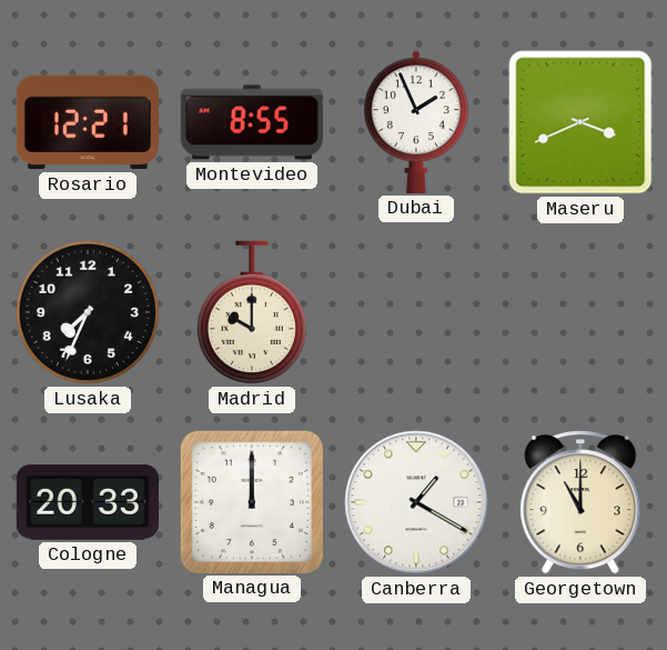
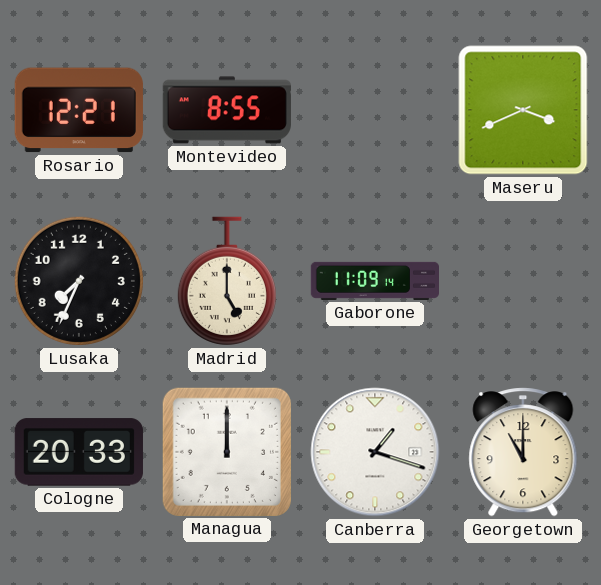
Dubai: 1:56 -> none
Madrid: 10:00 -> 5:00
Gaborone: none -> 11:09
Canberra: 1:20 -> 1:18
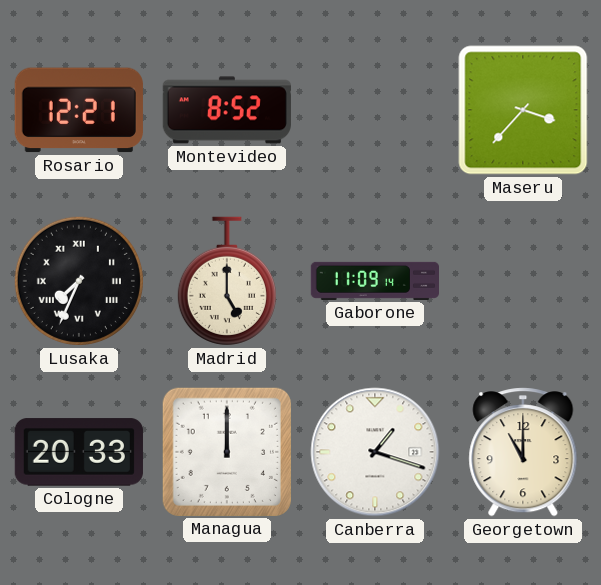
Montevideo: 8:55 -> 8:52
Maseru: 3:41 -> 3:37
Lusaka numerals: Arabic -> Roman
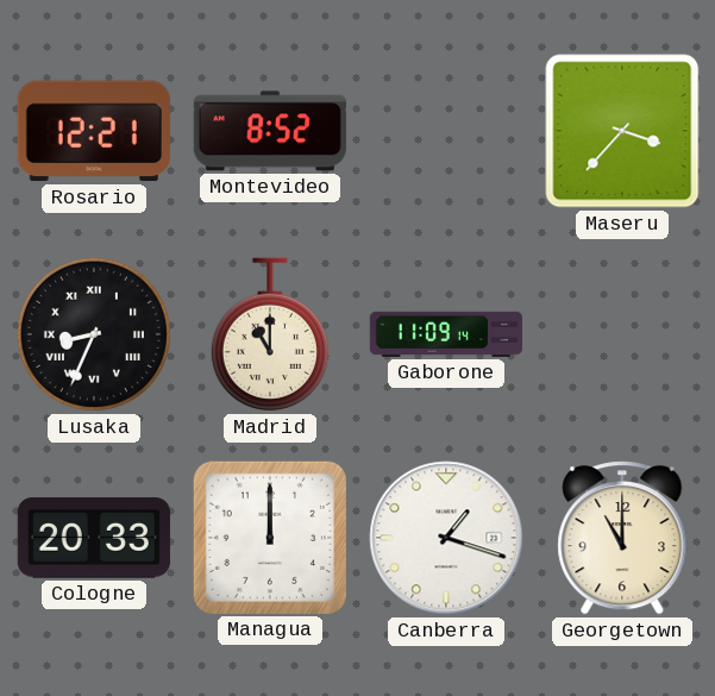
Lusaka: 7:34 -> 8:34
Madrid: 5:00 -> 11:00
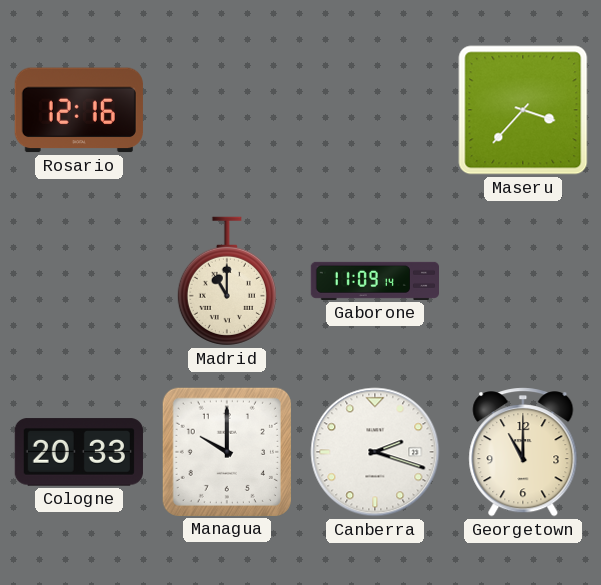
Rosario: 12:21 -> 12:16
Montevideo: 8:52 -> none
Lusaka: 8:34 -> none
Managua: 12:00 -> 10:00
Canberra: 1:18 -> 2:18
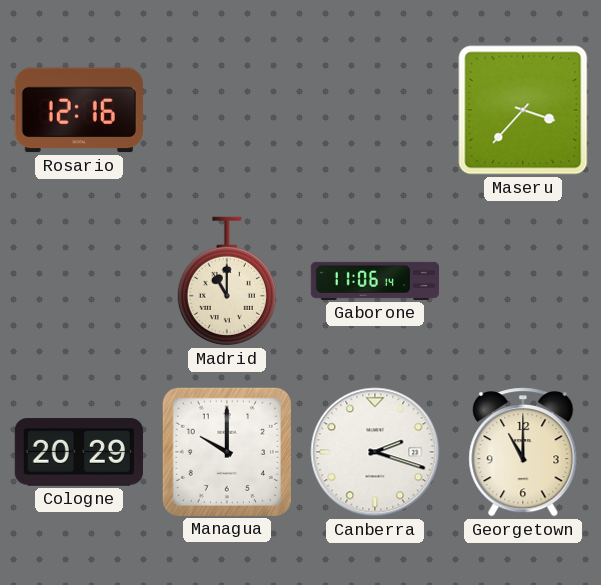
Gaborone: 11:09 -> 11:06
Cologne: 20:33 -> 20:29
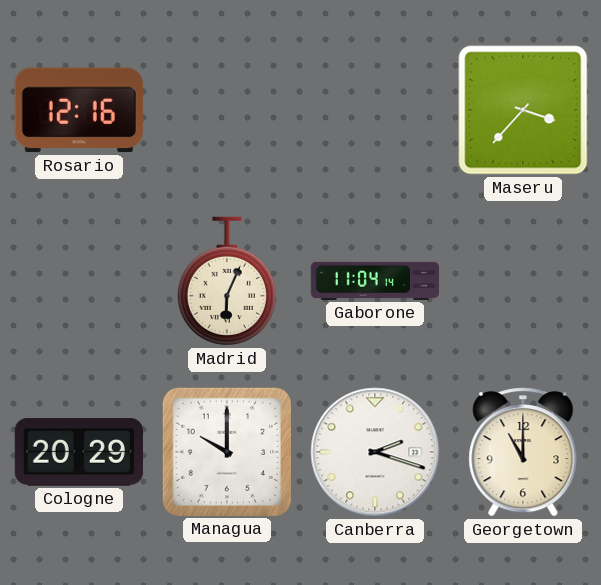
Madrid: 11:00 -> 6:04
Gaborone: 11:06 -> 11:04
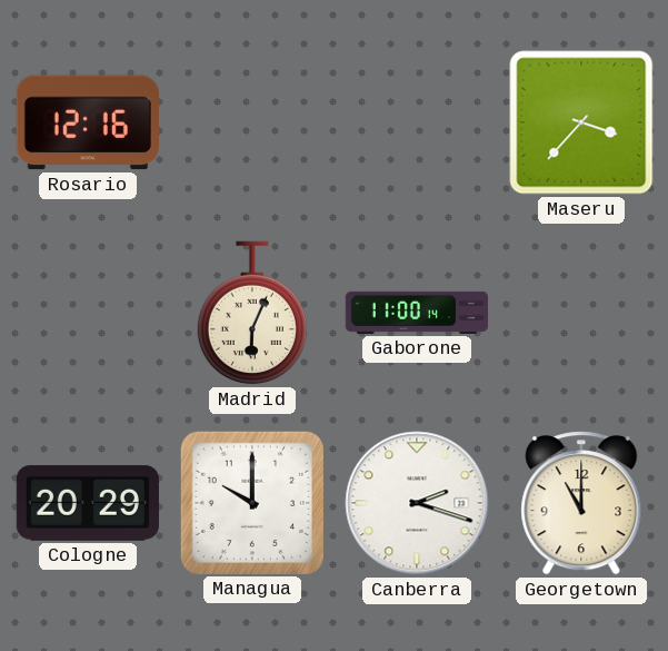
Gaborone: 11:04 -> 11:00
